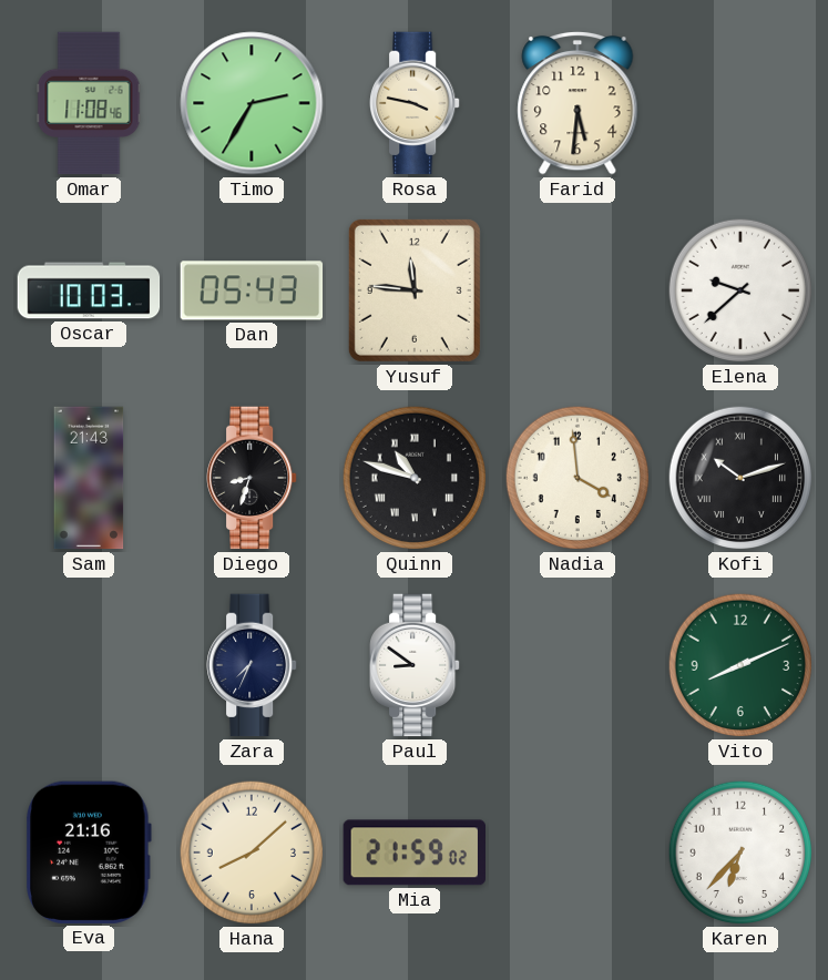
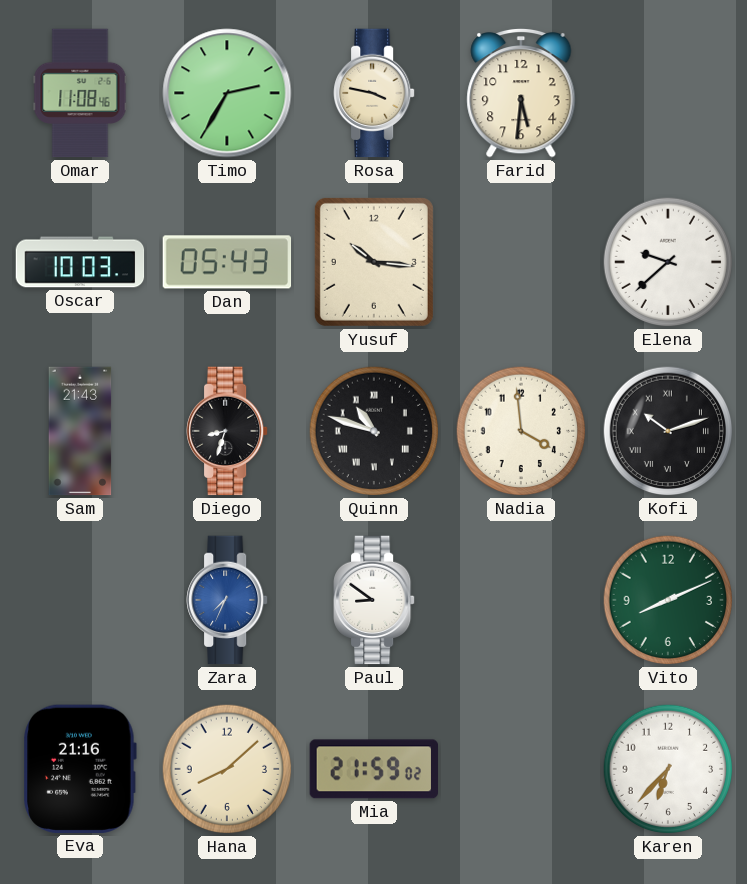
Yusuf: 11:46 -> 10:16
Zara dial: navy -> blue
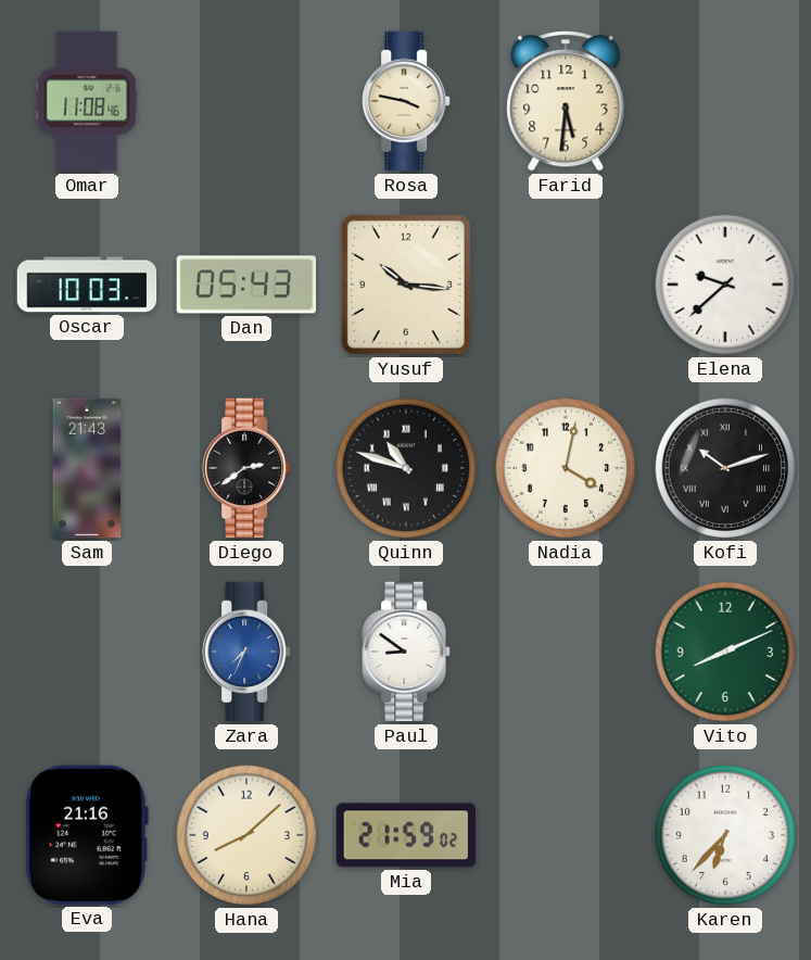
Timo: 2:35 -> none
Diego: 8:33 -> 2:39
Nadia: 3:59 -> 4:02
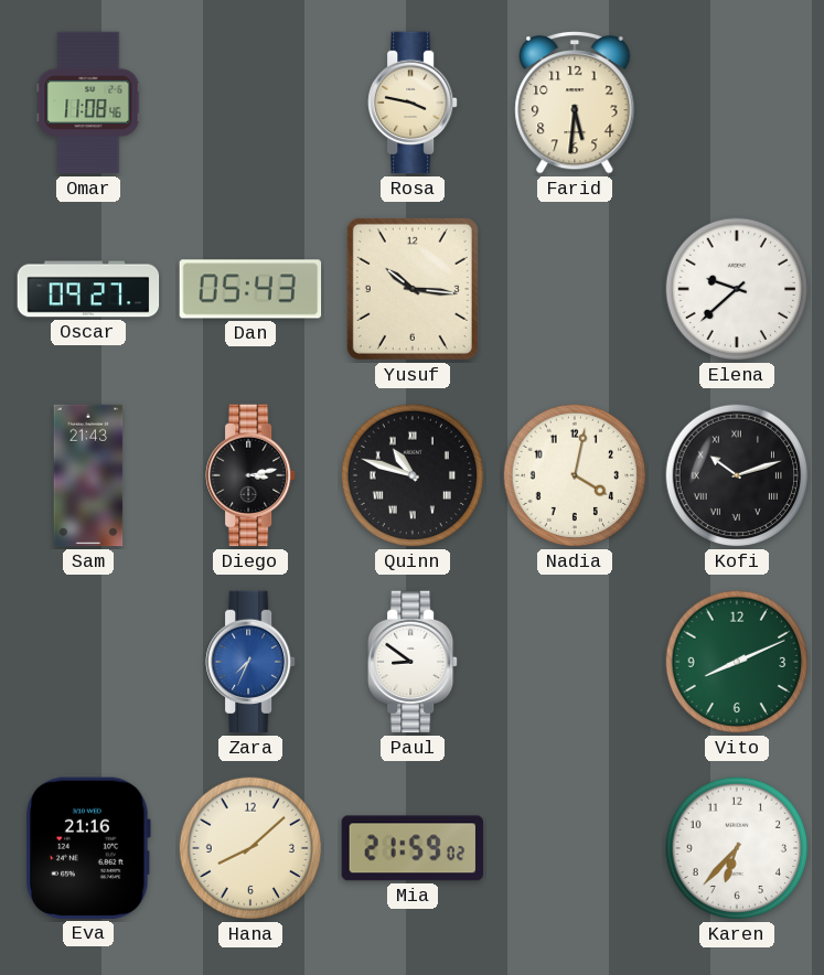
Oscar: 10:03 -> 09:27
Diego: 2:39 -> 3:13
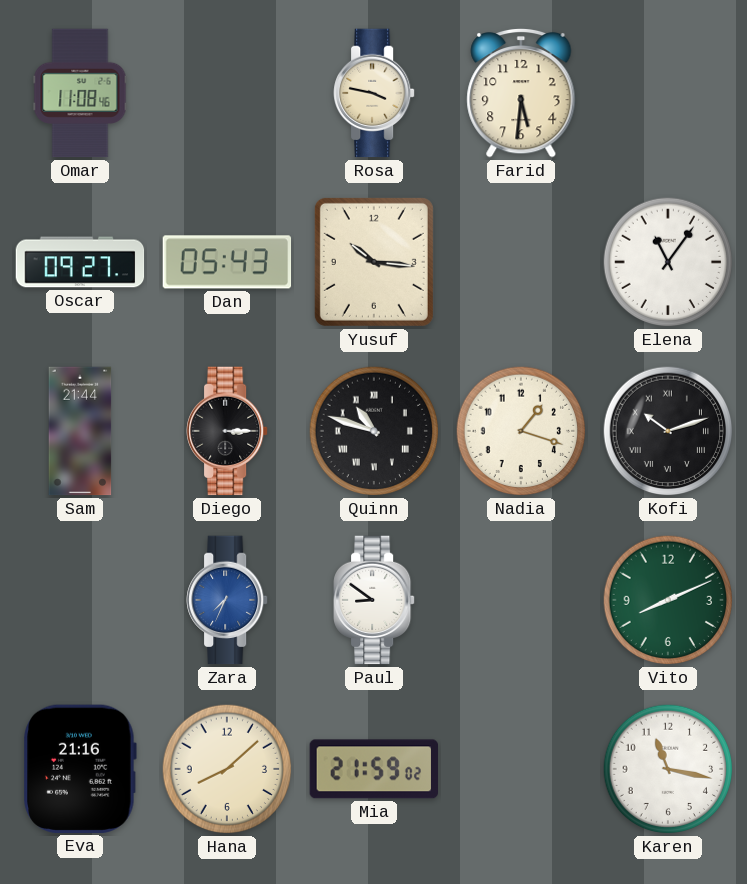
Elena: 9:38 -> 11:06
Sam: 21:43 -> 21:44
Diego: 3:13 -> 3:15
Nadia: 4:02 -> 1:18
Karen: 6:37 -> 11:17
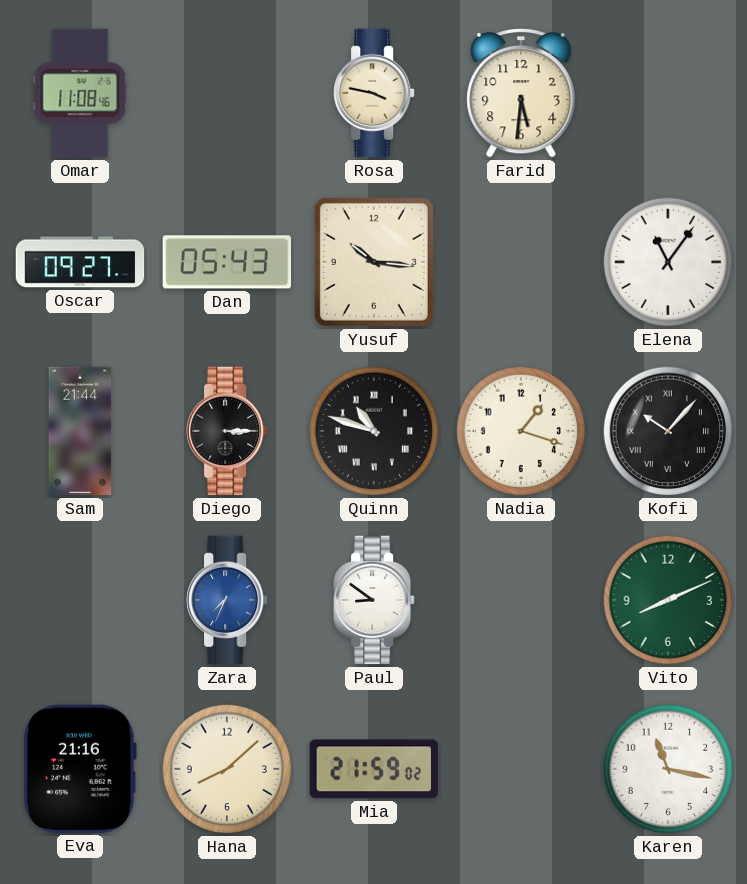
Kofi: 10:12 -> 10:07
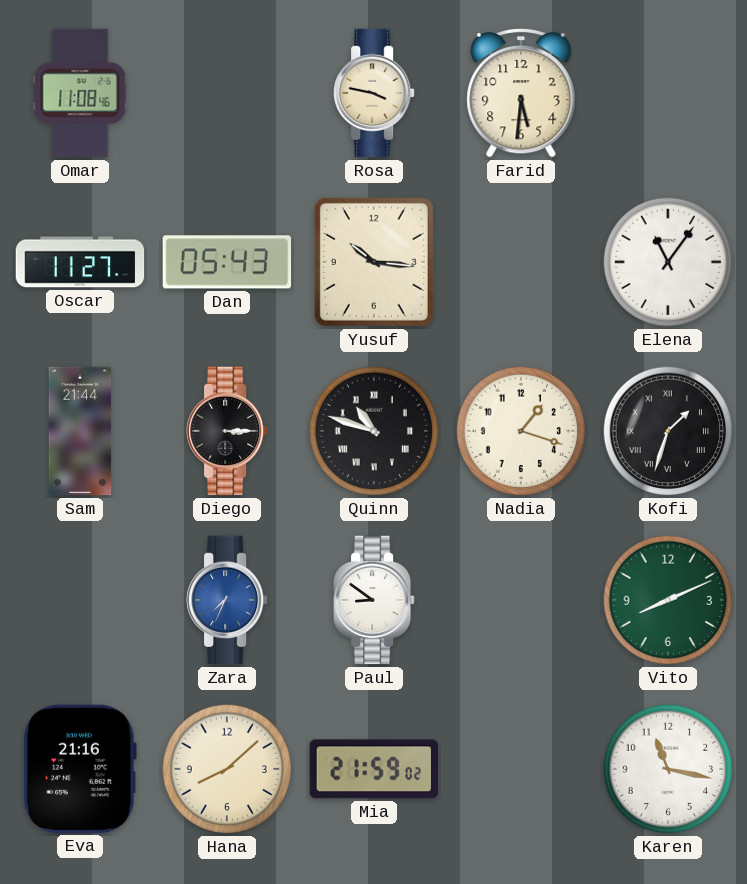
Oscar: 09:27 -> 11:27
Kofi: 10:07 -> 1:33
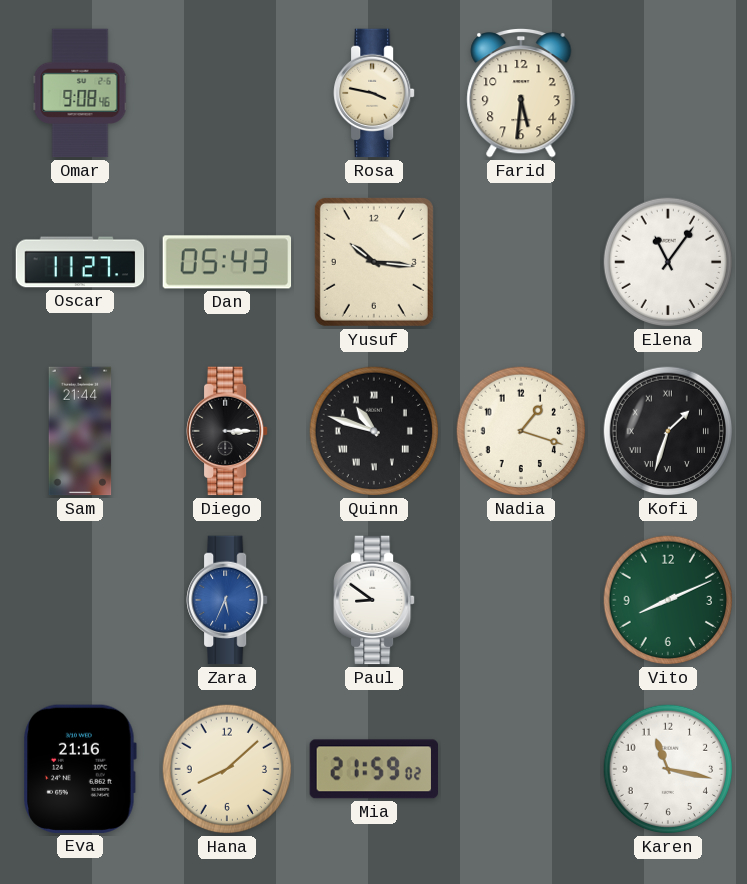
Omar: 11:08 -> 9:08
Zara: 7:34 -> 5:34
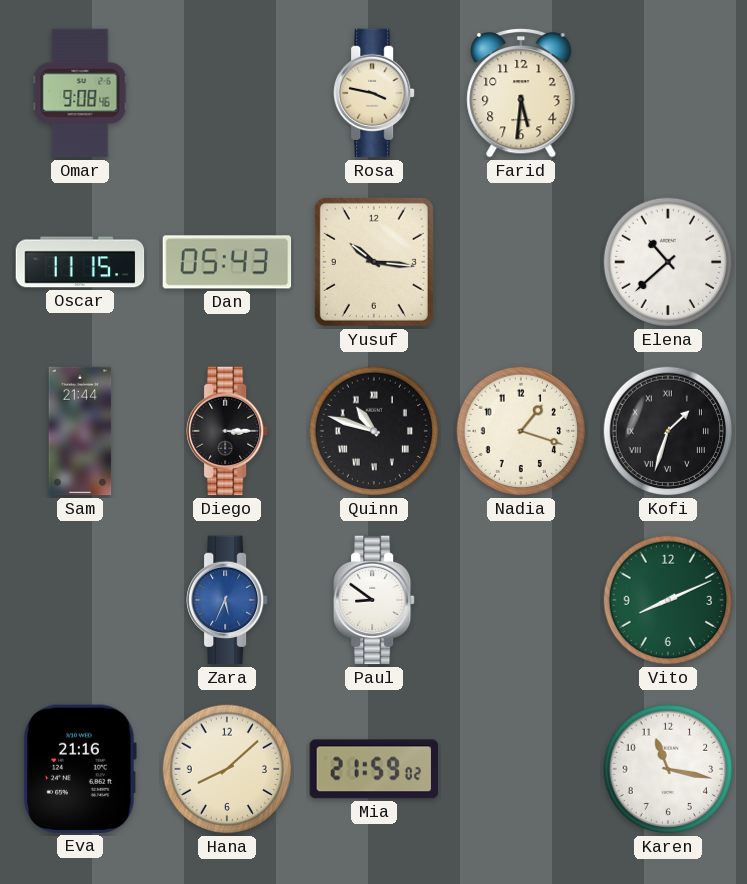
Oscar: 11:27 -> 11:15
Elena: 11:06 -> 10:38
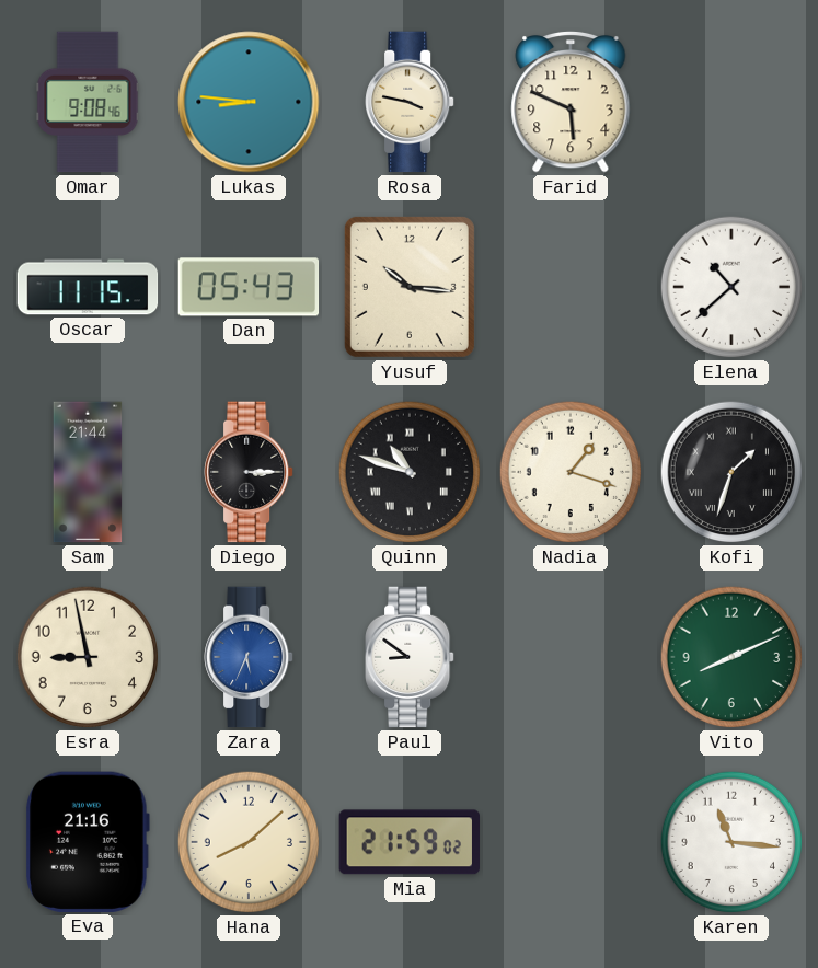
Lukas: none -> 8:46
Farid: 5:31 -> 5:49
Esra: none -> 8:58
Karen: 11:17 -> 11:16
